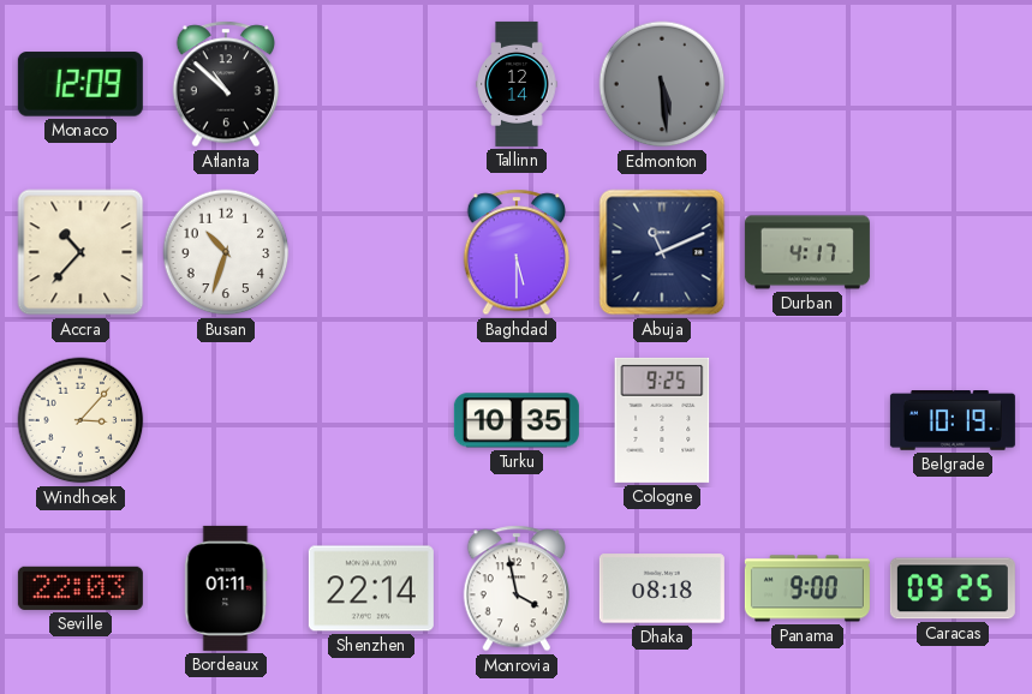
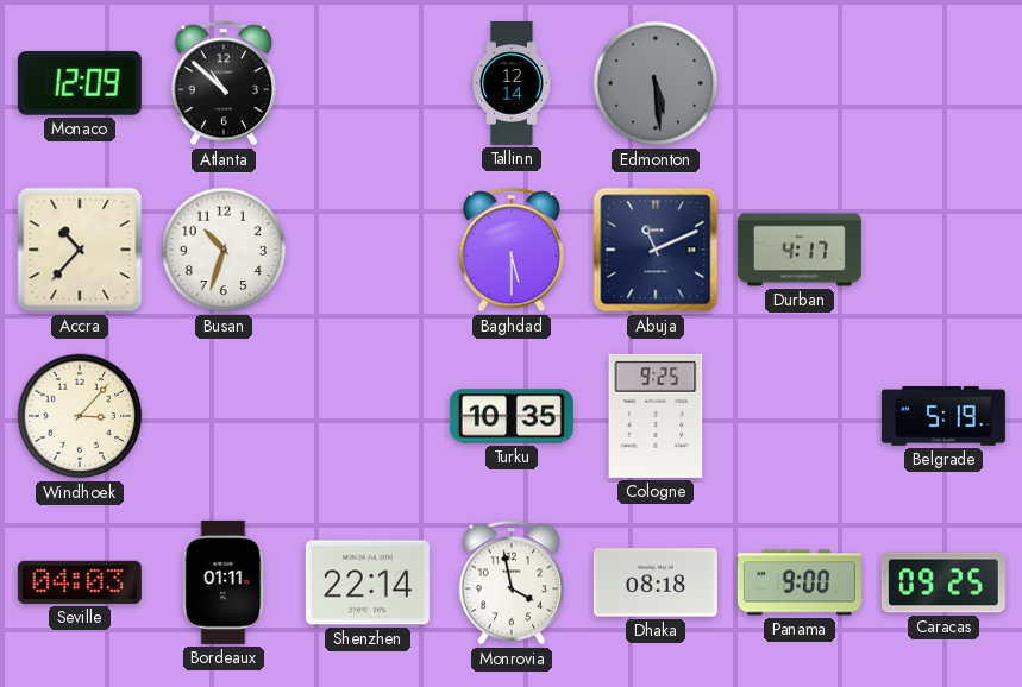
Belgrade: 10:19 -> 5:19
Seville: 22:03 -> 04:03
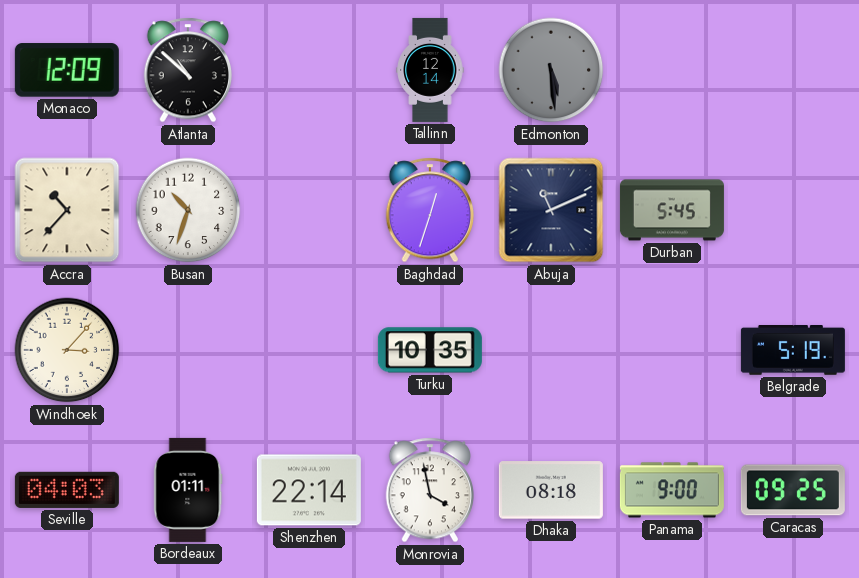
Baghdad: 5:30 -> 12:33
Durban: 4:17 -> 5:45
Cologne: 9:25 -> none
